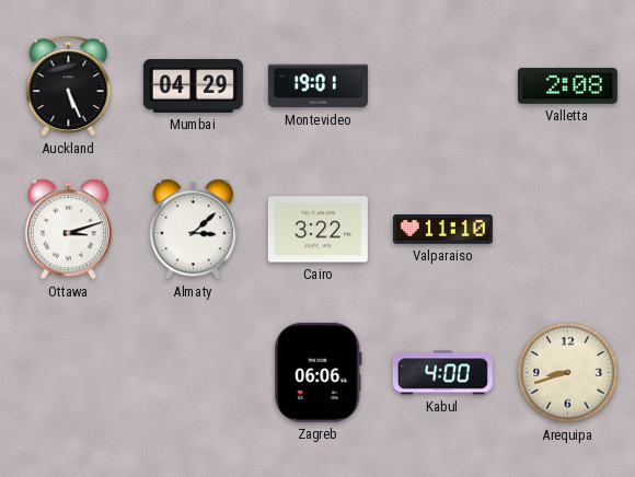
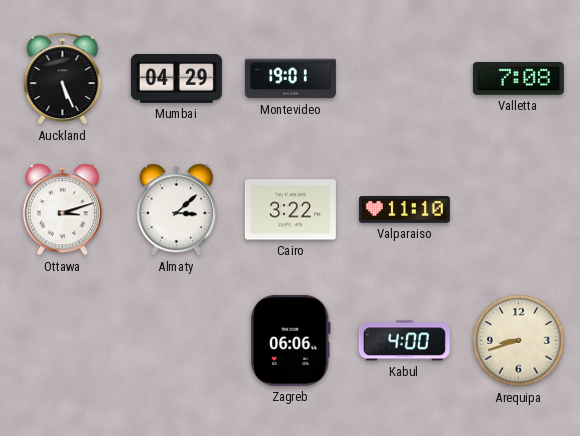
Valletta: 2:08 -> 7:08
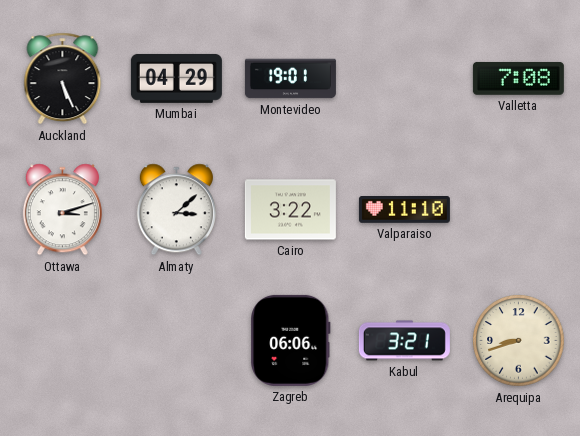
Kabul: 4:00 -> 3:21
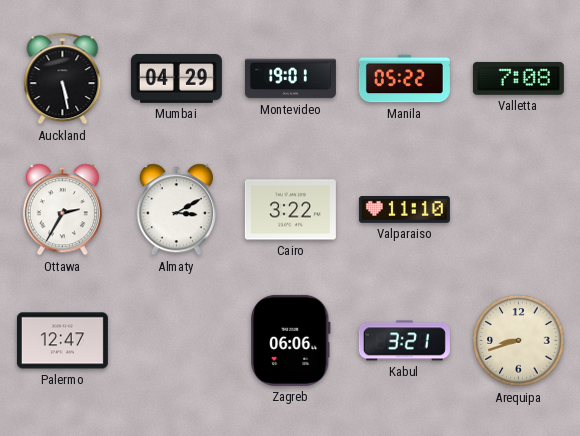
Auckland: 5:26 -> 5:28
Manila: none -> 05:22
Ottawa: 3:12 -> 2:35
Almaty: 3:08 -> 3:10
Palermo: none -> 12:47
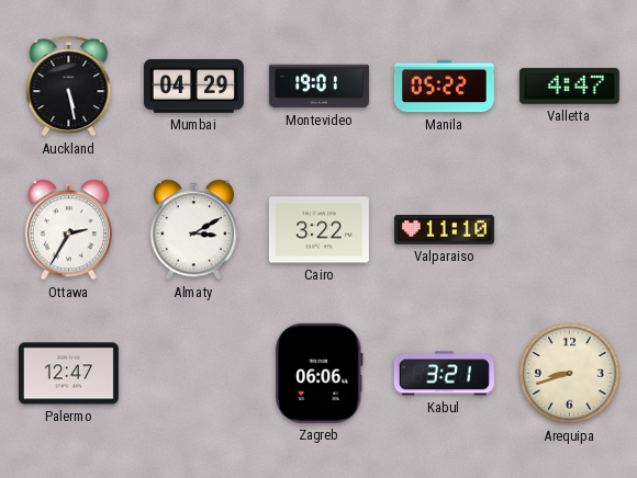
Valletta: 7:08 -> 4:47
